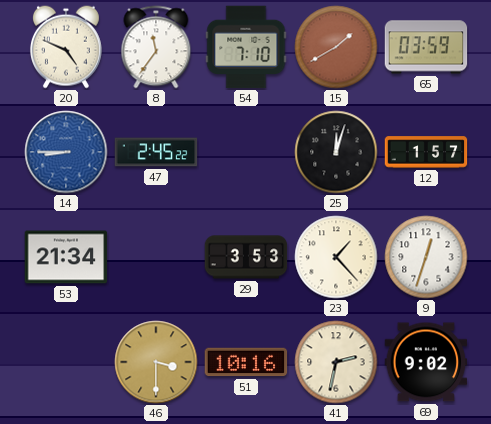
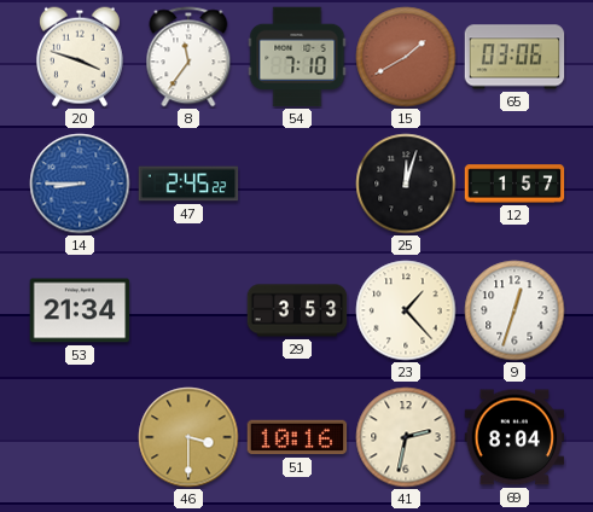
20: 4:49 -> 3:48
65: 03:59 -> 03:06
69: 9:02 -> 8:04
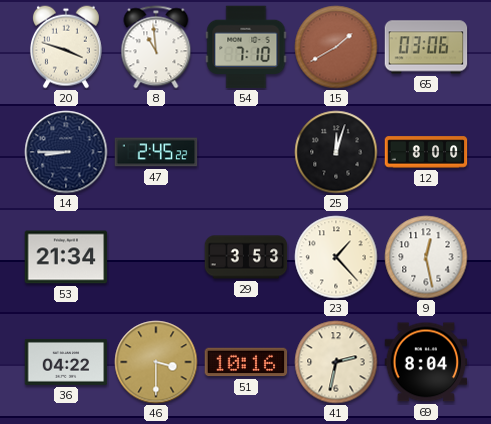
8: 11:36 -> 10:59
14 dial: blue -> navy
12: 1:57 -> 8:00
9: 12:33 -> 12:28
36: none -> 04:22
